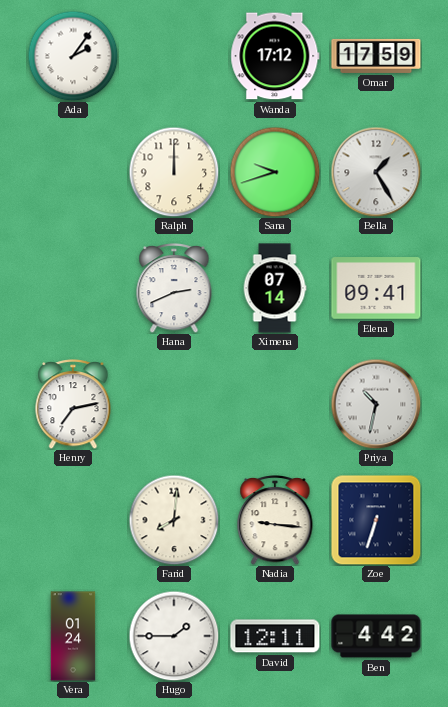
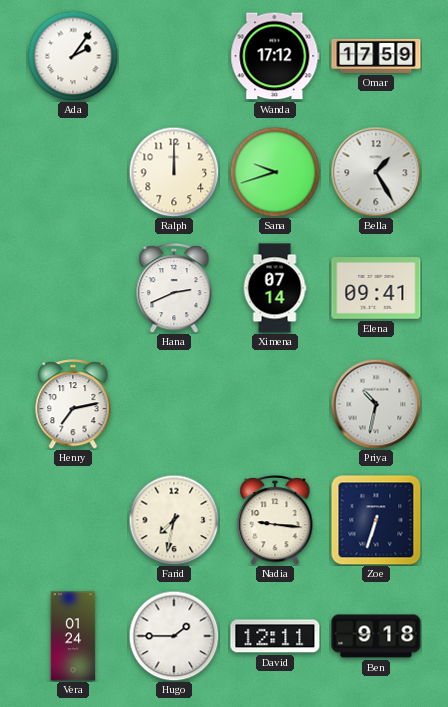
Farid: 8:01 -> 7:32
Ben: 4:42 -> 9:18
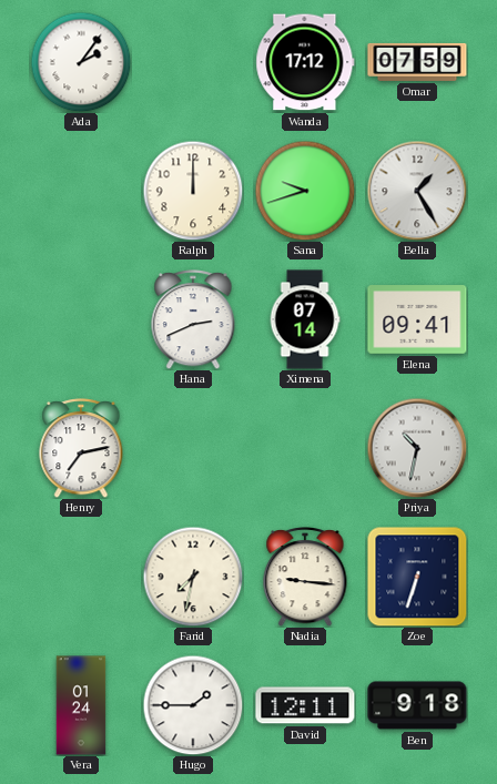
Omar: 17:59 -> 07:59
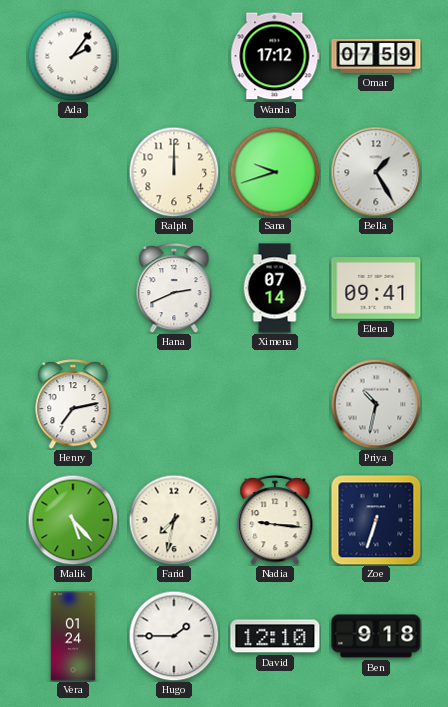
Malik: none -> 5:23
David: 12:11 -> 12:10
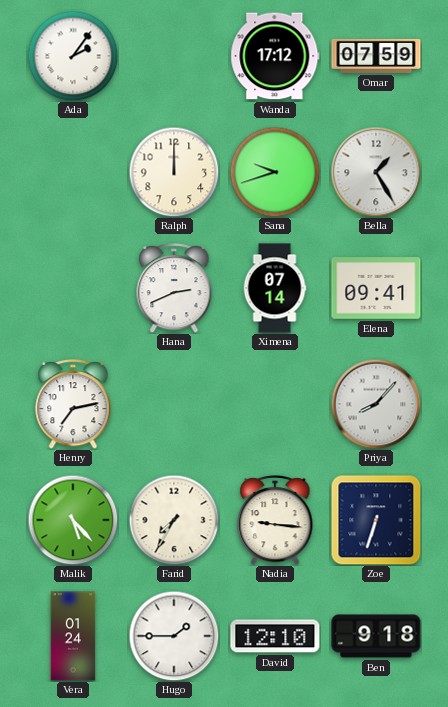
Priya: 10:32 -> 8:07
Farid: 7:32 -> 7:35
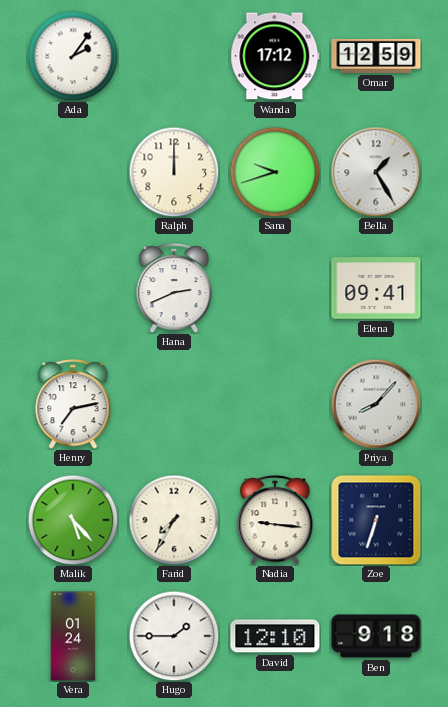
Omar: 07:59 -> 12:59
Ximena: 07:14 -> none
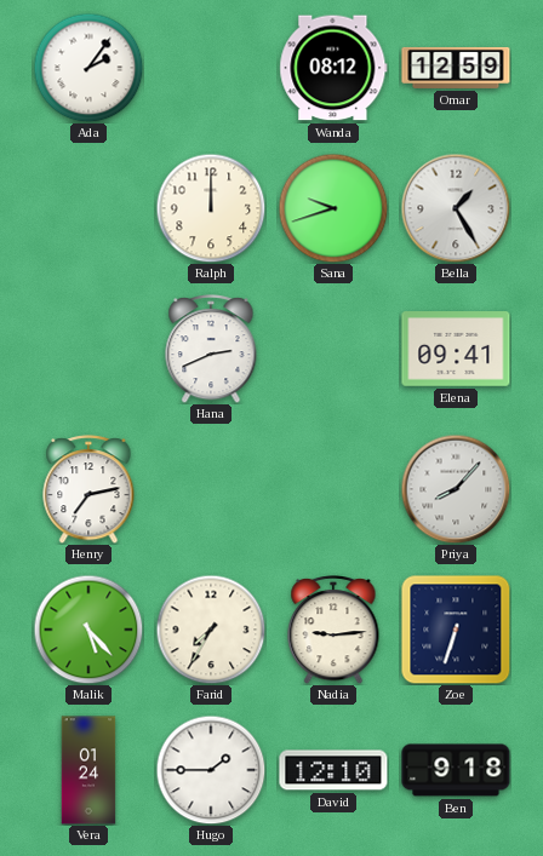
Wanda: 17:12 -> 08:12
Nadia: 9:16 -> 9:14
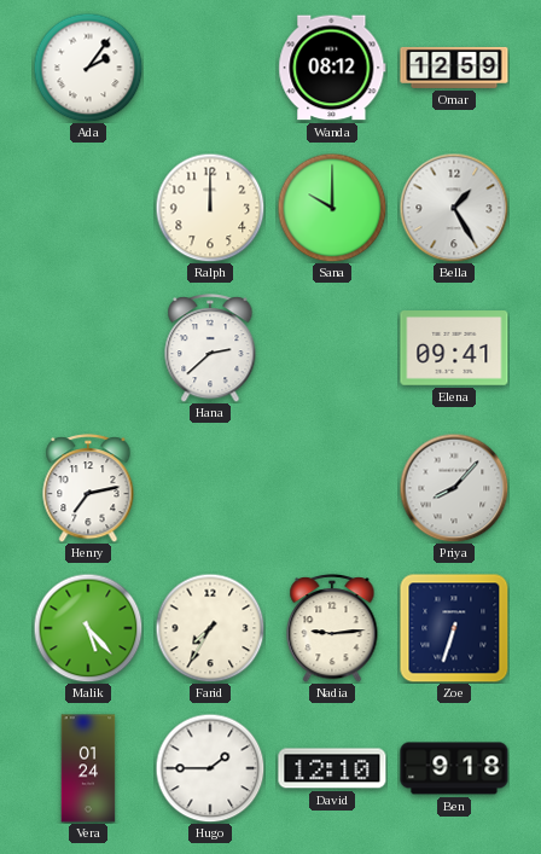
Sana: 9:42 -> 10:00
Hana: 2:41 -> 2:38
